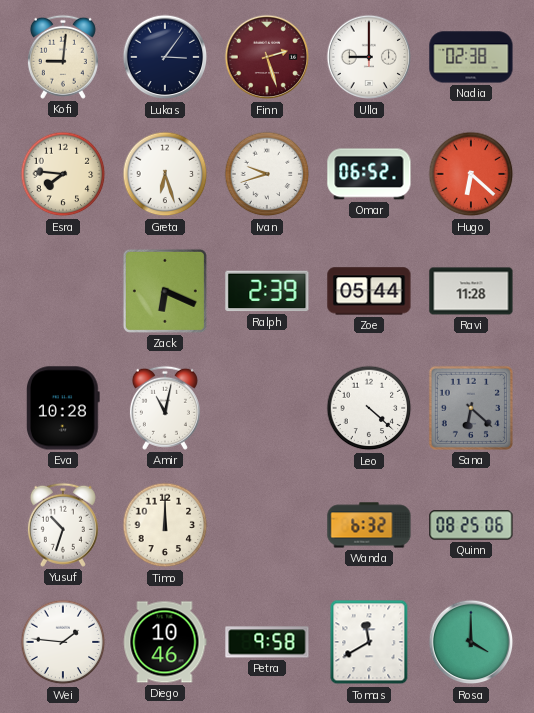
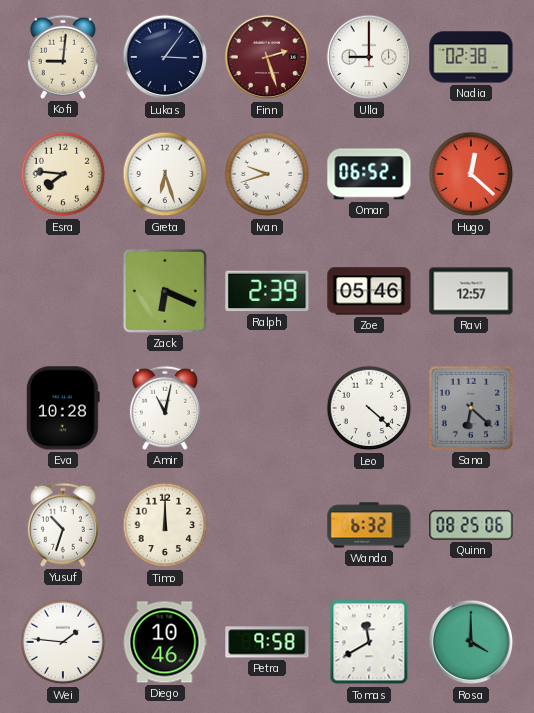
Hugo: 6:22 -> 12:22
Zoe: 05:44 -> 05:46
Ravi: 11:28 -> 12:57
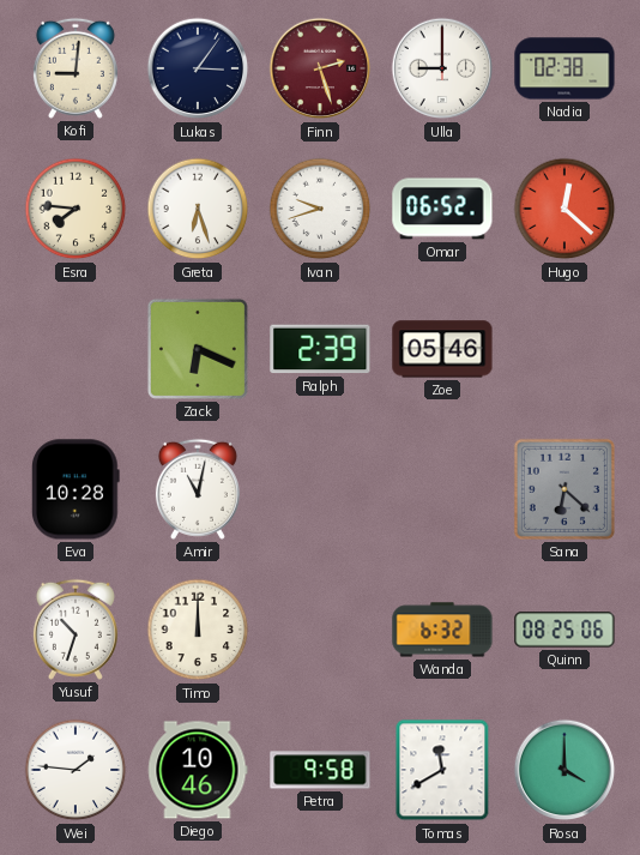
Ravi: 12:57 -> none
Leo: 4:22 -> none
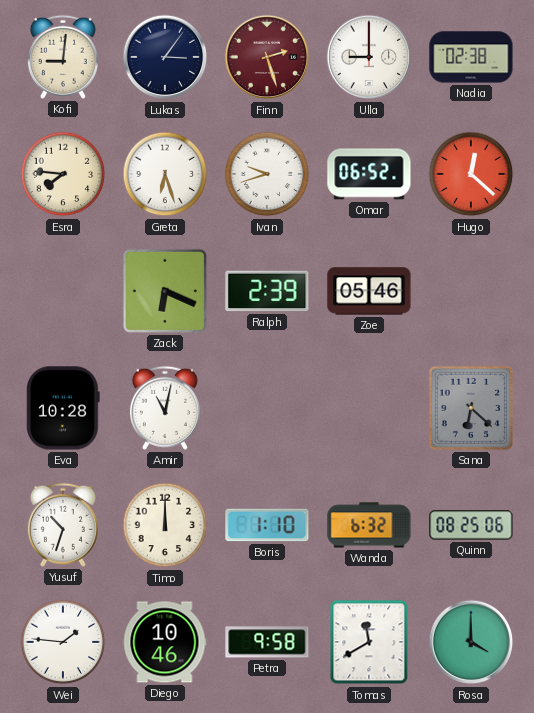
Boris: none -> 1:10
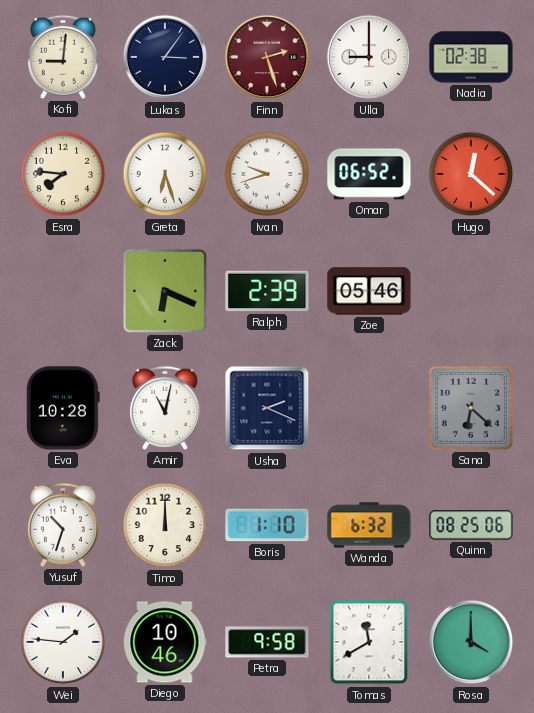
Usha: none -> 2:19
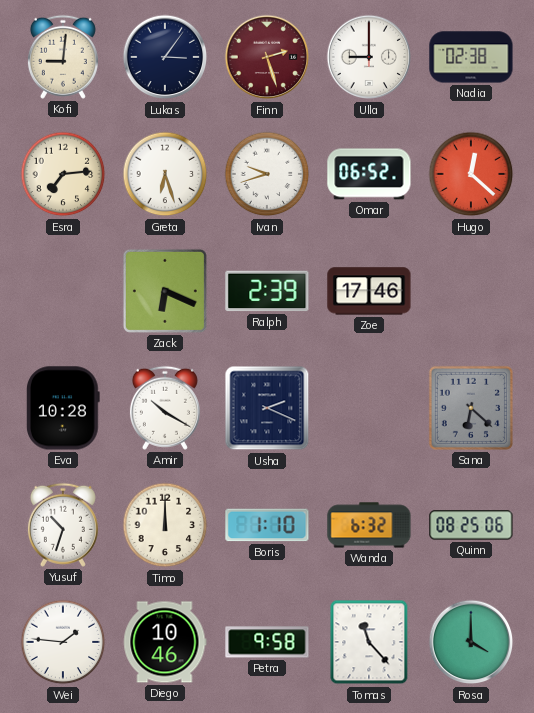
Esra: 7:46 -> 7:14
Zoe: 05:46 -> 17:46
Amir: 11:02 -> 10:20
Tomas: 11:40 -> 11:23
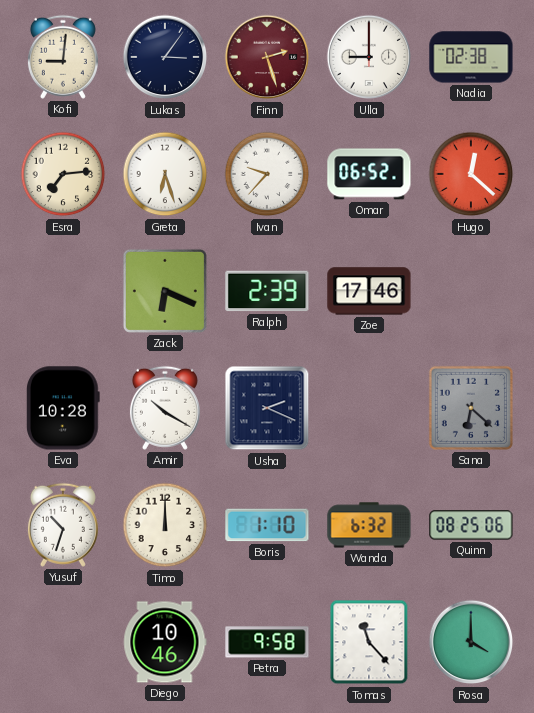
Ivan: 9:42 -> 9:37
Wei: 1:46 -> none
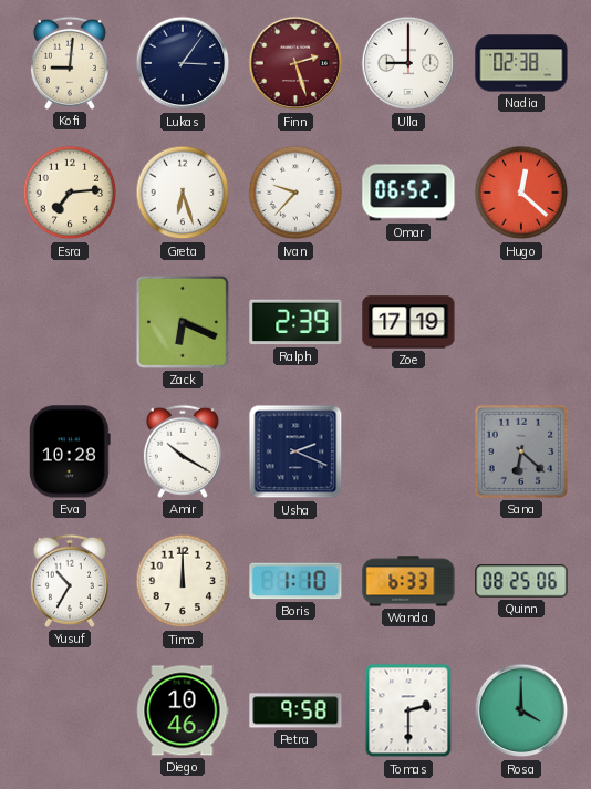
Zoe: 17:46 -> 17:19
Yusuf: 10:33 -> 10:35
Wanda: 6:32 -> 6:33
Tomas: 11:23 -> 2:30
